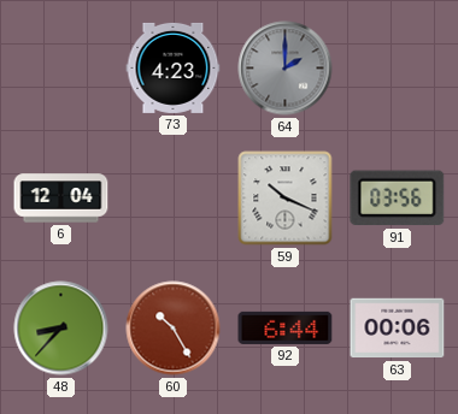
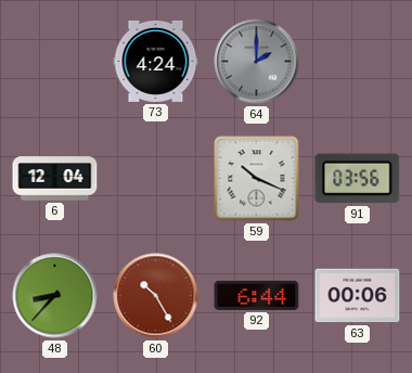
73: 4:23 -> 4:24
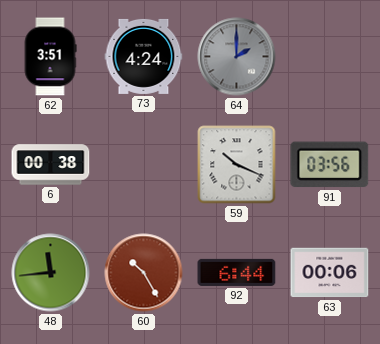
62: none -> 3:51
6: 12:04 -> 00:38
48: 8:37 -> 11:44
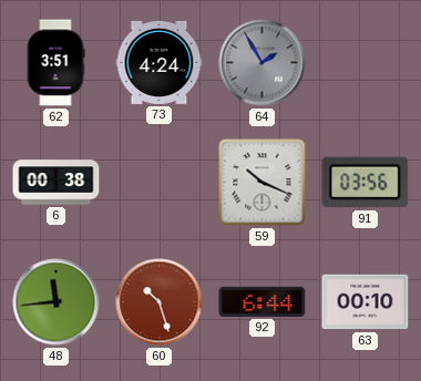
64: 2:00 -> 1:55
60: 10:25 -> 10:27
63: 00:06 -> 00:10
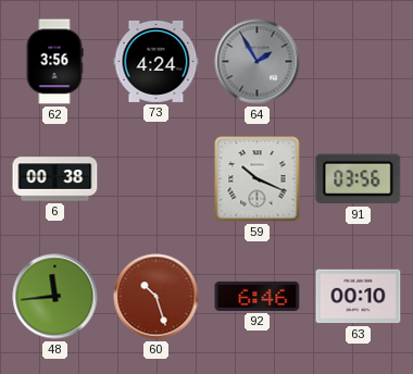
62: 3:51 -> 3:56
92: 6:44 -> 6:46
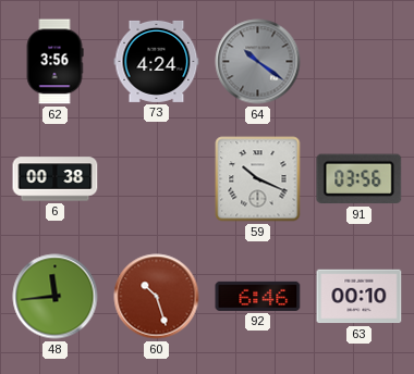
64: 1:55 -> 10:21
